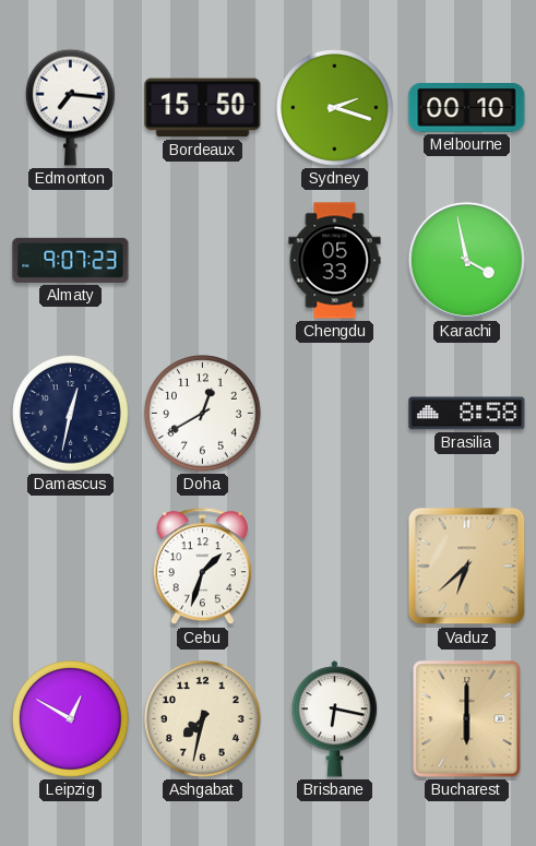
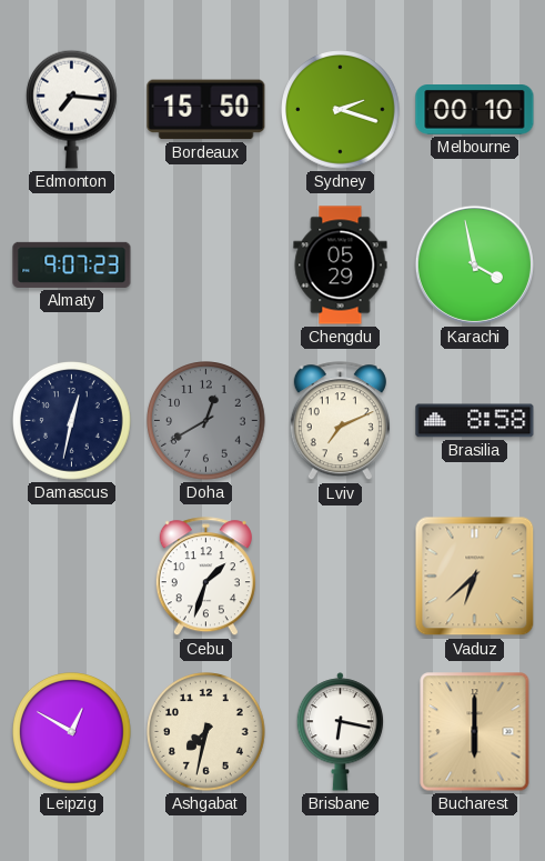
Chengdu: 05:33 -> 05:29
Doha dial: white -> grey
Lviv: none -> 7:11
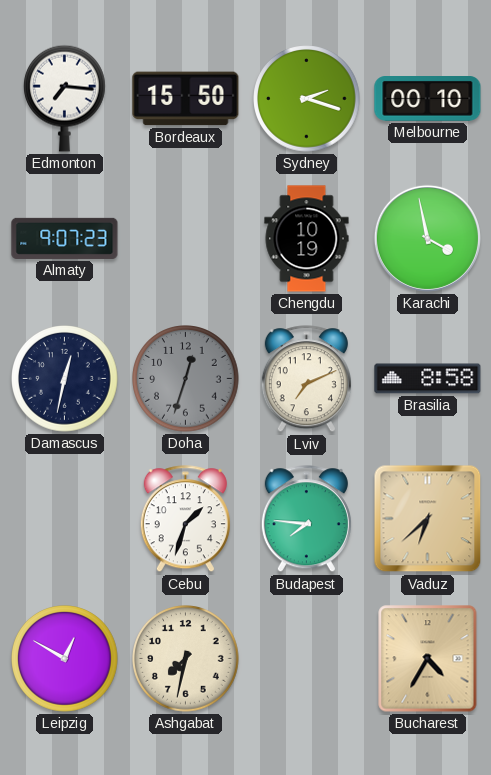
Chengdu: 05:29 -> 10:19
Doha: 12:40 -> 12:33
Budapest: none -> 7:46
Brisbane: 6:17 -> none
Bucharest: 6:00 -> 4:35
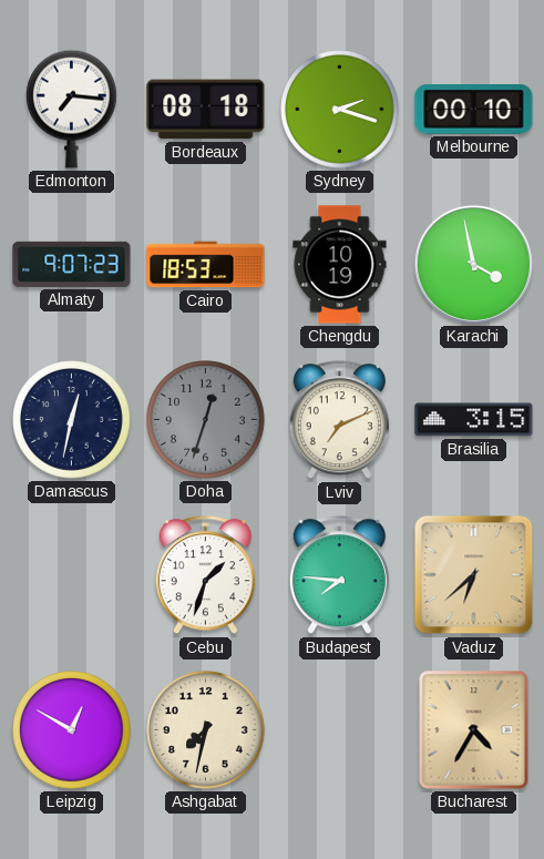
Bordeaux: 15:50 -> 08:18
Cairo: none -> 18:53
Brasilia: 8:58 -> 3:15
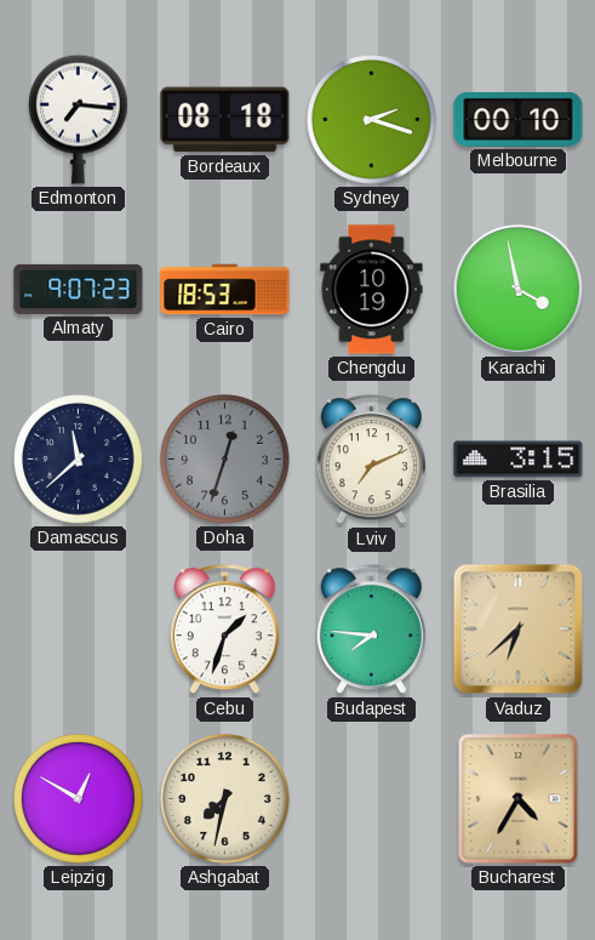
Damascus: 12:32 -> 11:38
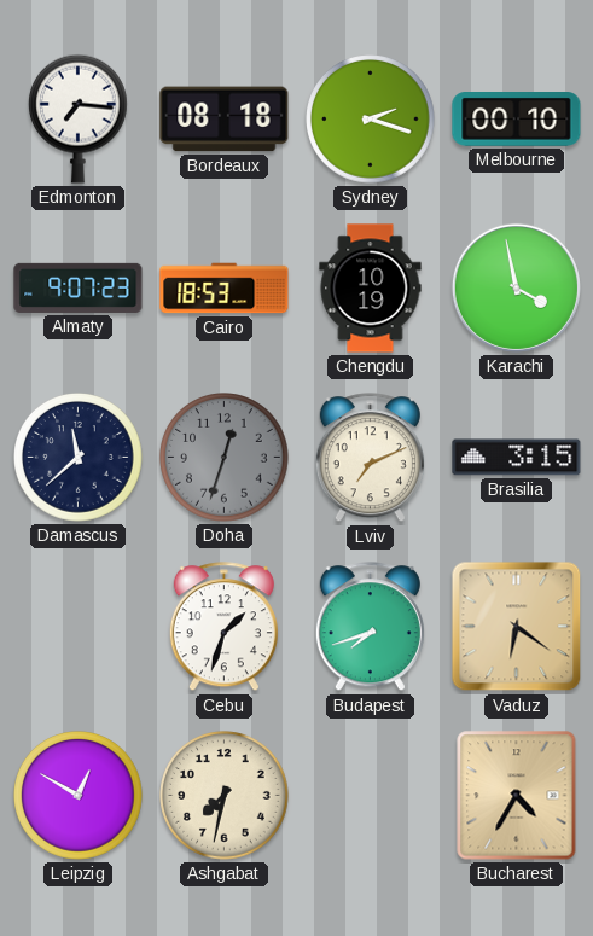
Budapest: 7:46 -> 7:42
Vaduz: 6:38 -> 6:21
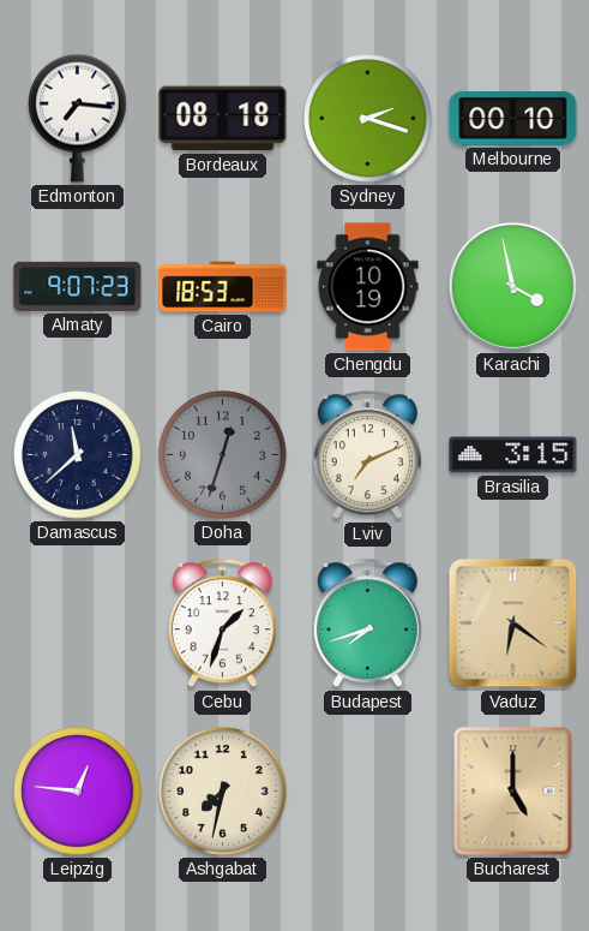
Leipzig: 12:50 -> 12:46
Bucharest: 4:35 -> 5:00
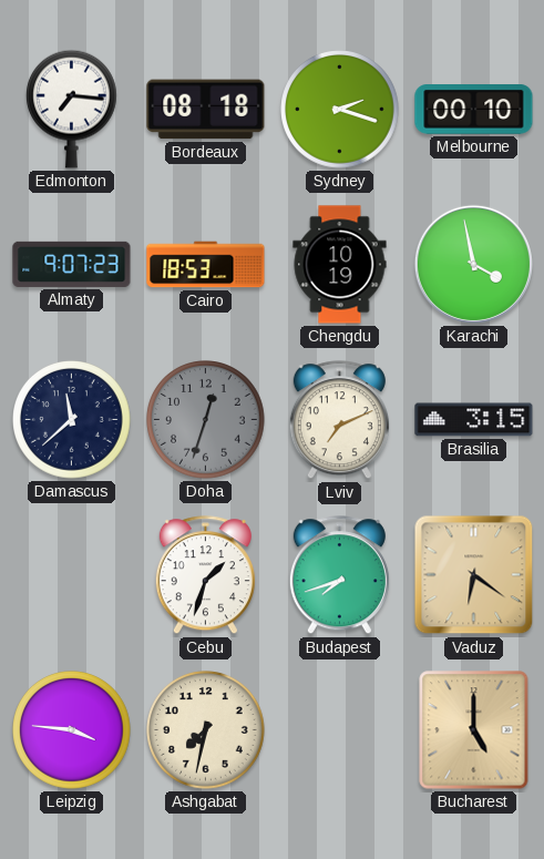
Leipzig: 12:46 -> 3:46
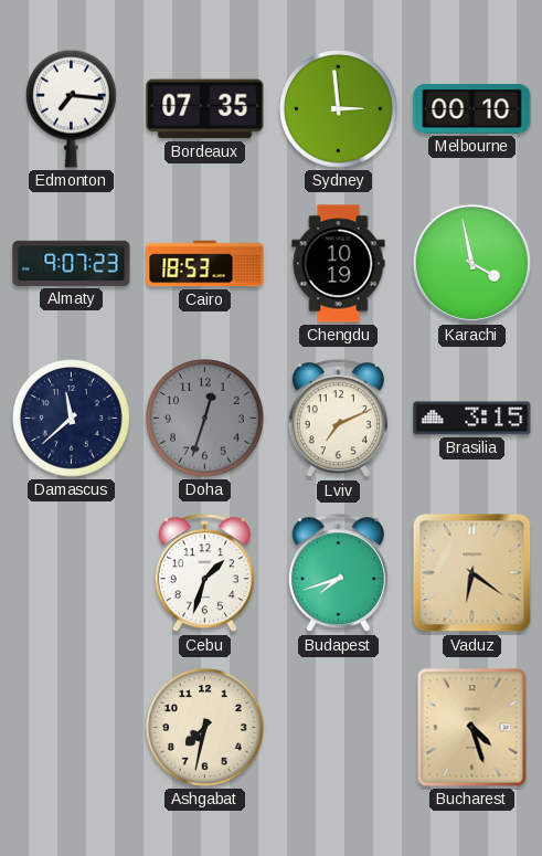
Bordeaux: 08:18 -> 07:35
Sydney: 2:18 -> 2:59
Leipzig: 3:46 -> none
Bucharest: 5:00 -> 4:27
